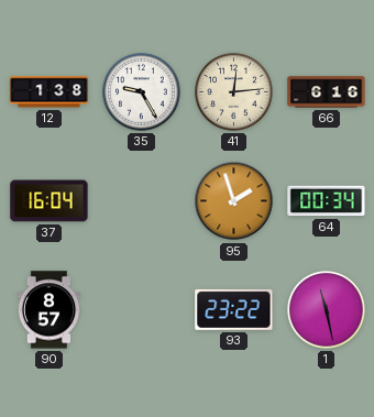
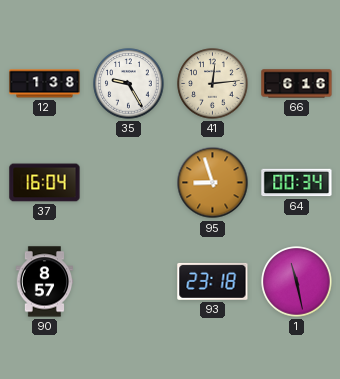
95: 1:57 -> 8:57
93: 23:22 -> 23:18
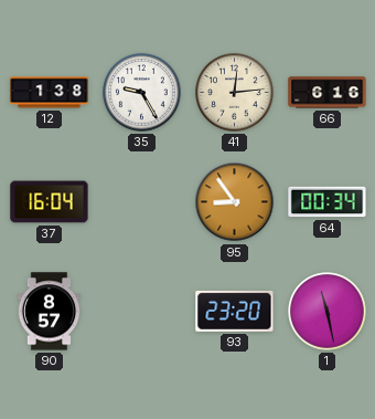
95: 8:57 -> 8:54
93: 23:18 -> 23:20
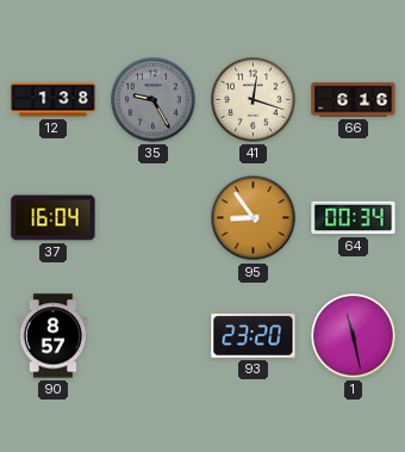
35 dial: white -> grey
41: 12:14 -> 12:18
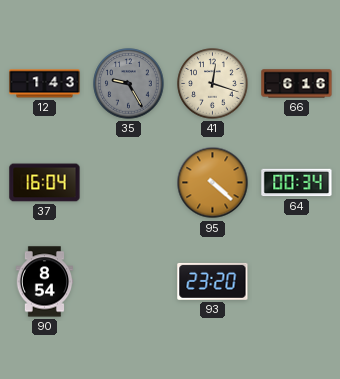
12: 1:38 -> 1:43
95: 8:54 -> 4:22
90: 8:57 -> 8:54
1: 11:28 -> none
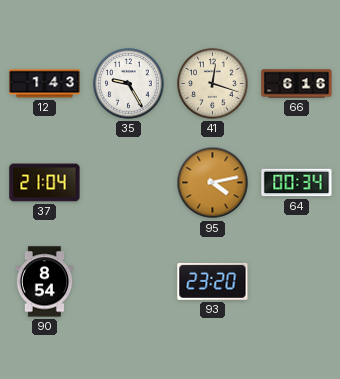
35 dial: grey -> white
37: 16:04 -> 21:04
95: 4:22 -> 4:13
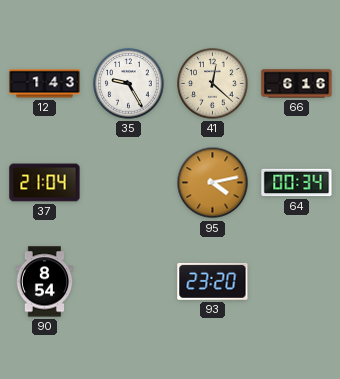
41: 12:18 -> 12:22
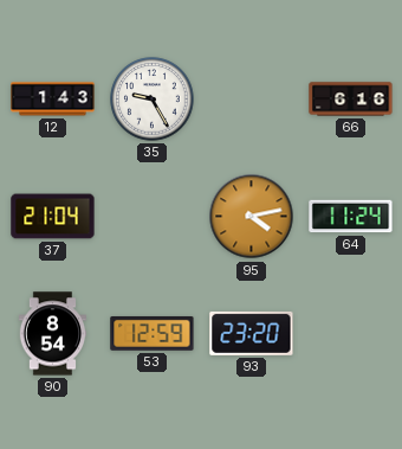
41: 12:22 -> none
64: 00:34 -> 11:24
53: none -> 12:59
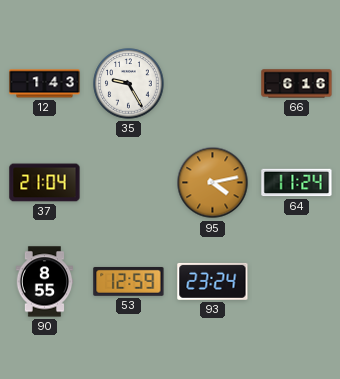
90: 8:54 -> 8:55
93: 23:20 -> 23:24
